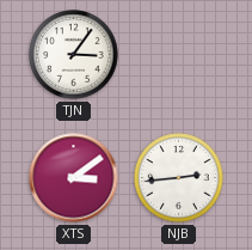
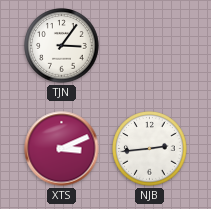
XTS: 3:09 -> 3:11
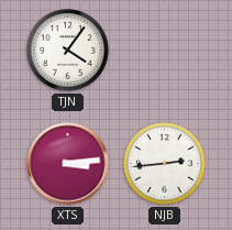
TJN: 3:06 -> 4:06
XTS: 3:11 -> 3:14
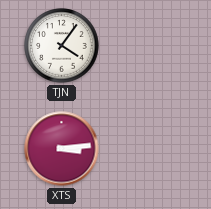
NJB: 2:44 -> none
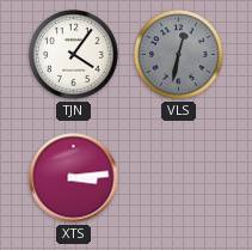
VLS: none -> 12:32
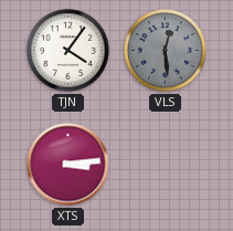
VLS: 12:32 -> 12:29
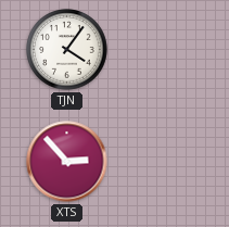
VLS: 12:29 -> none
XTS: 3:14 -> 2:53
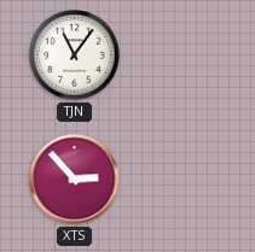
TJN: 4:06 -> 11:06
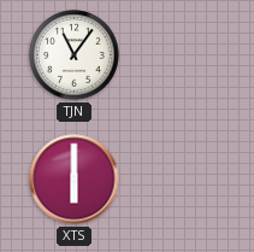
XTS: 2:53 -> 6:00
